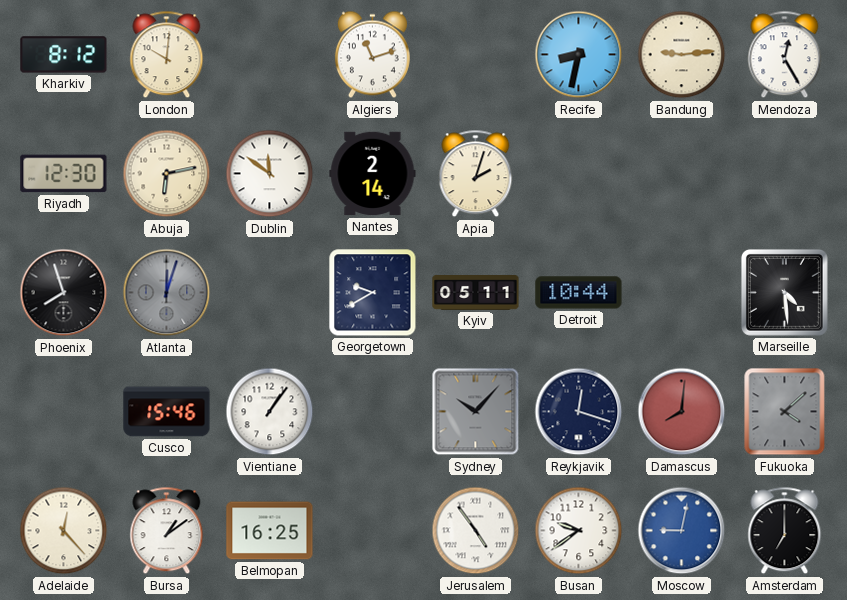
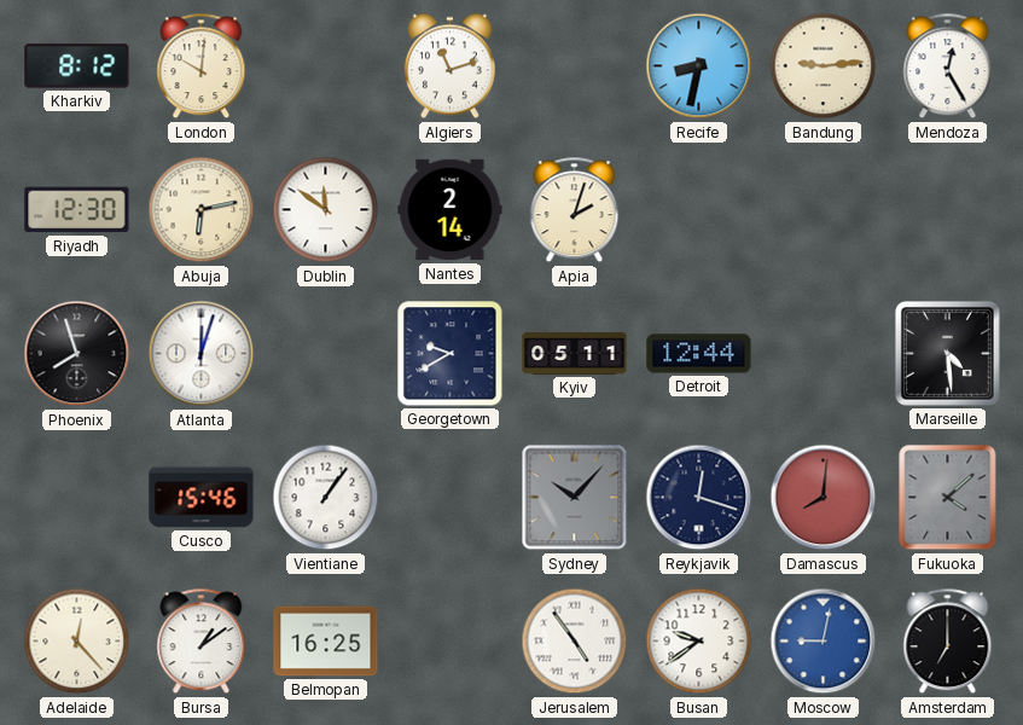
Atlanta dial: grey -> white
Detroit: 10:44 -> 12:44
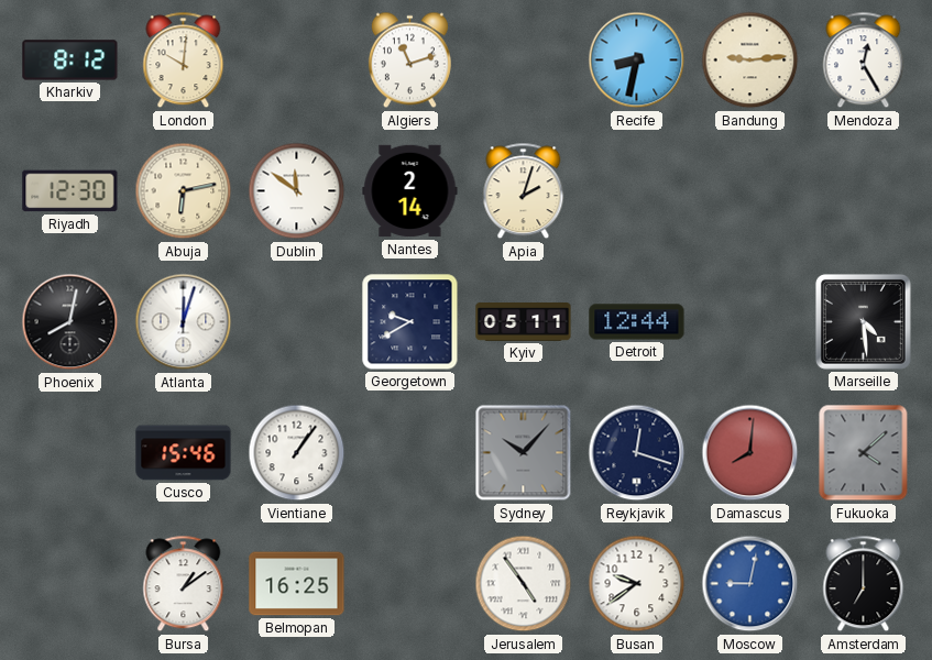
Phoenix: 7:57 -> 8:02
Adelaide: 12:23 -> none
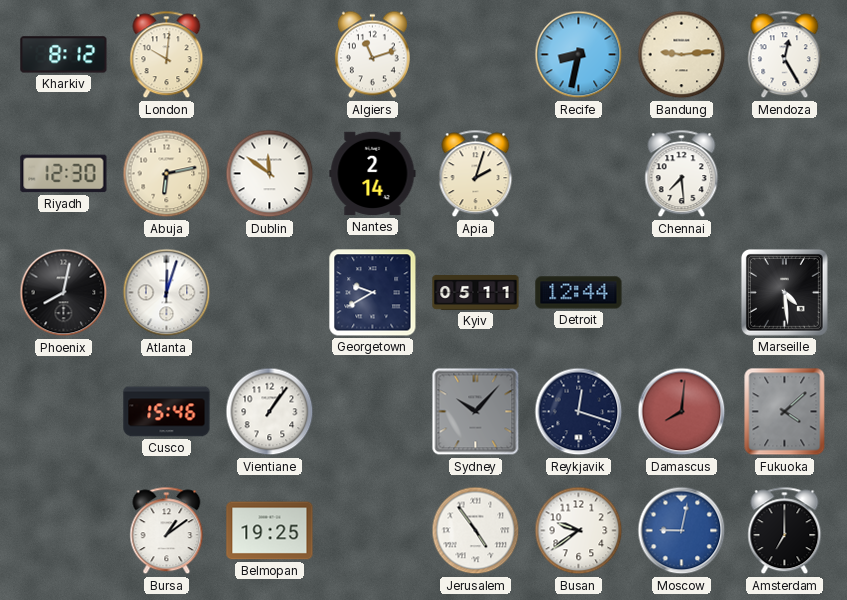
Chennai: none -> 7:29
Belmopan: 16:25 -> 19:25
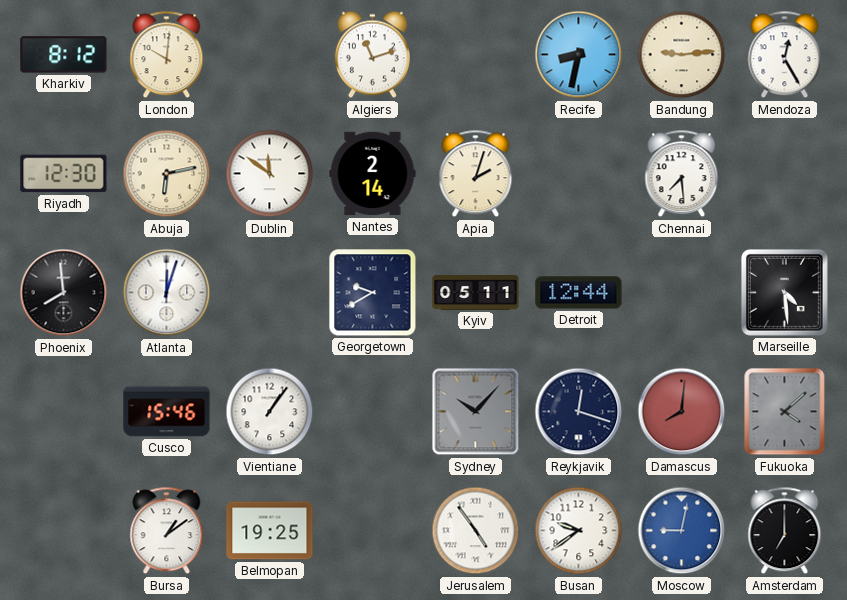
Phoenix: 8:02 -> 7:59
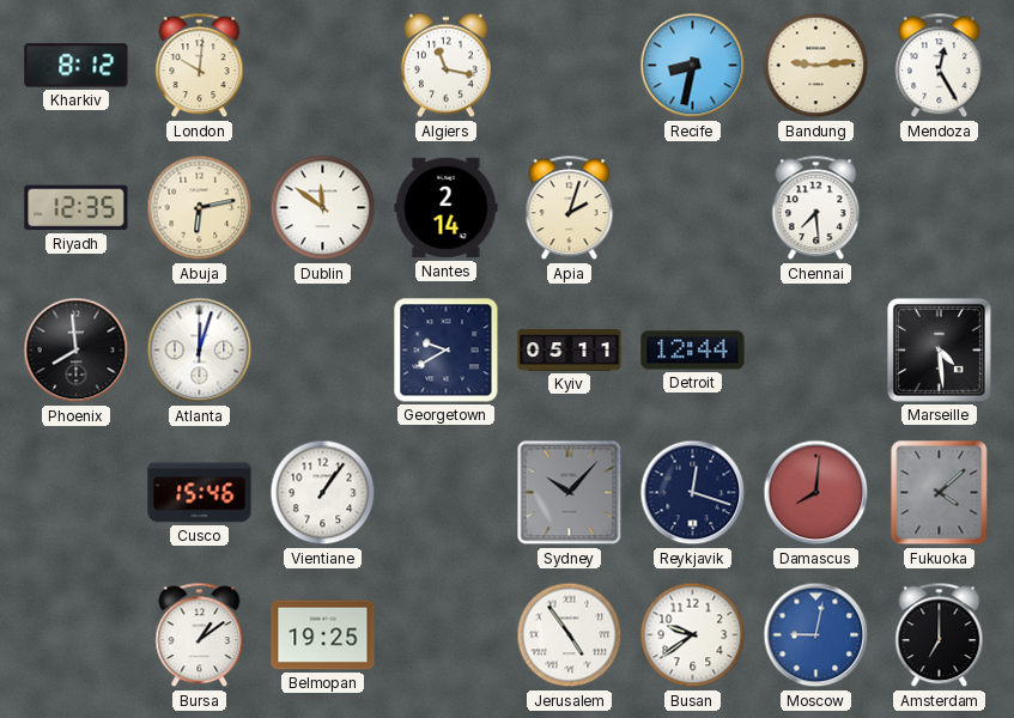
Algiers: 11:12 -> 11:17
Riyadh: 12:30 -> 12:35
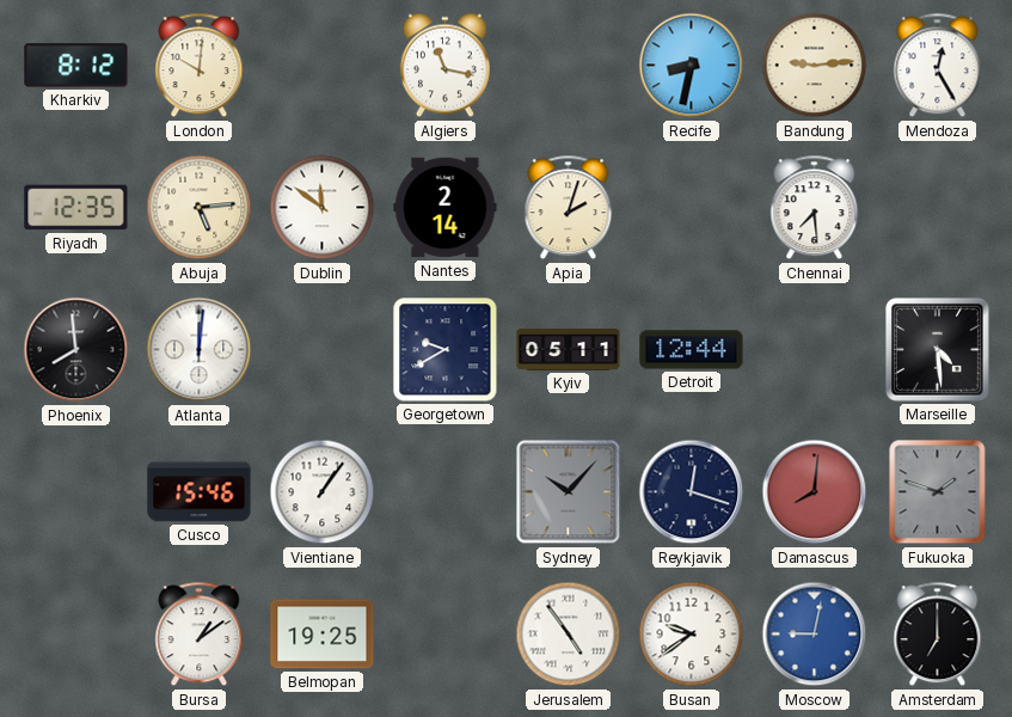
Abuja: 6:13 -> 5:14
Atlanta: 12:03 -> 12:01
Fukuoka: 4:08 -> 1:48
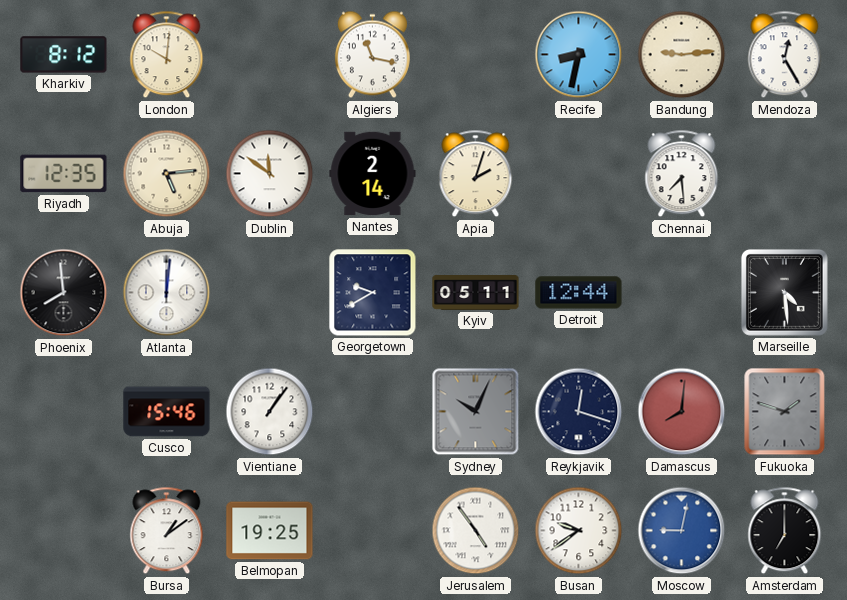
Sydney: 10:07 -> 10:04
